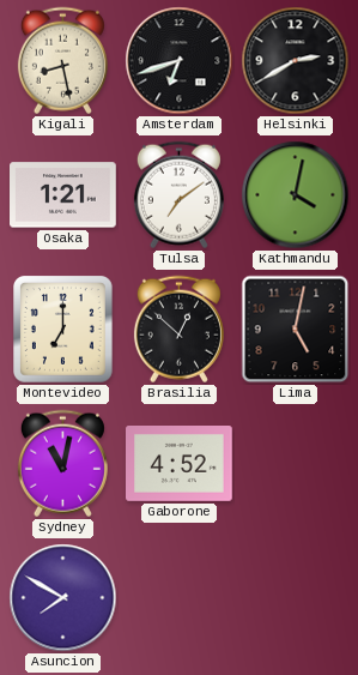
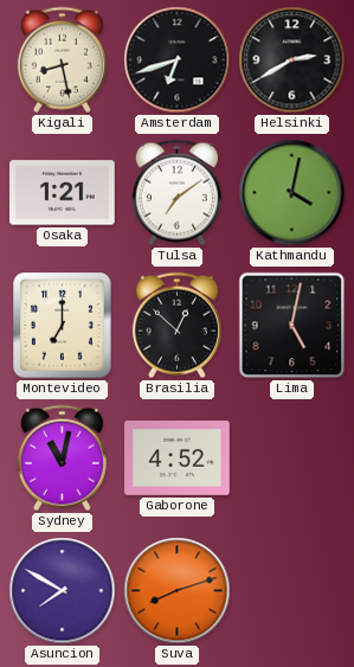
Suva: none -> 8:12
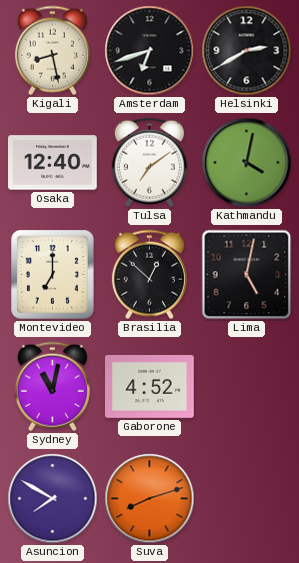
Osaka: 1:21 -> 12:40
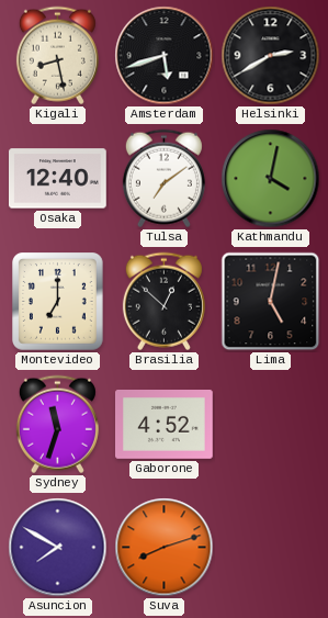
Amsterdam: 6:42 -> 5:42
Sydney: 11:02 -> 11:33
